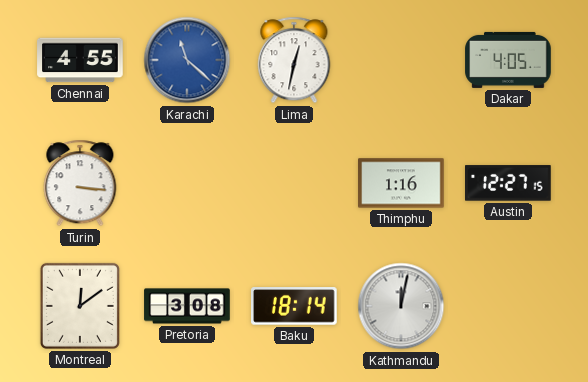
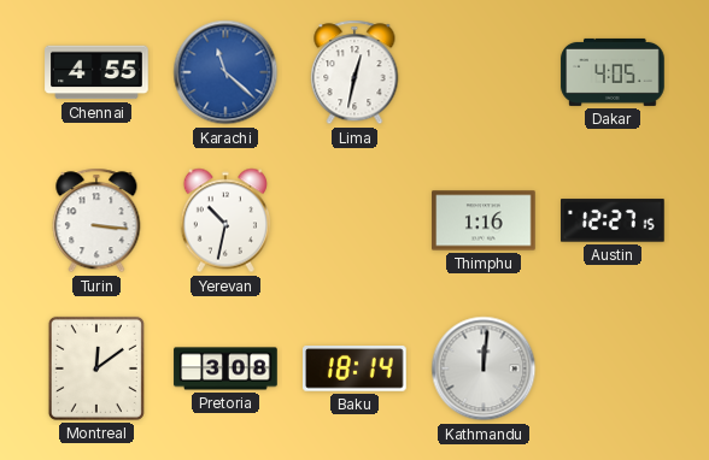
Yerevan: none -> 10:32
Kathmandu: 12:02 -> 12:01
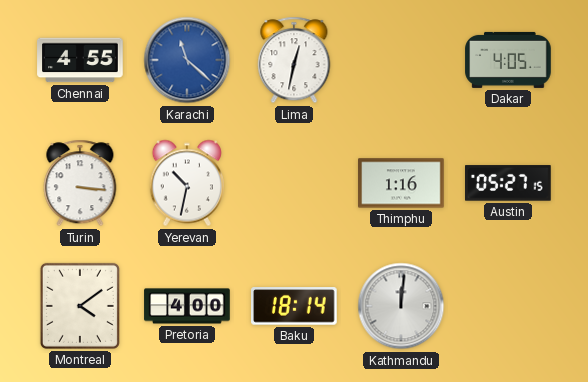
Austin: 12:27 -> 05:27
Montreal: 12:09 -> 4:09
Pretoria: 3:08 -> 4:00
